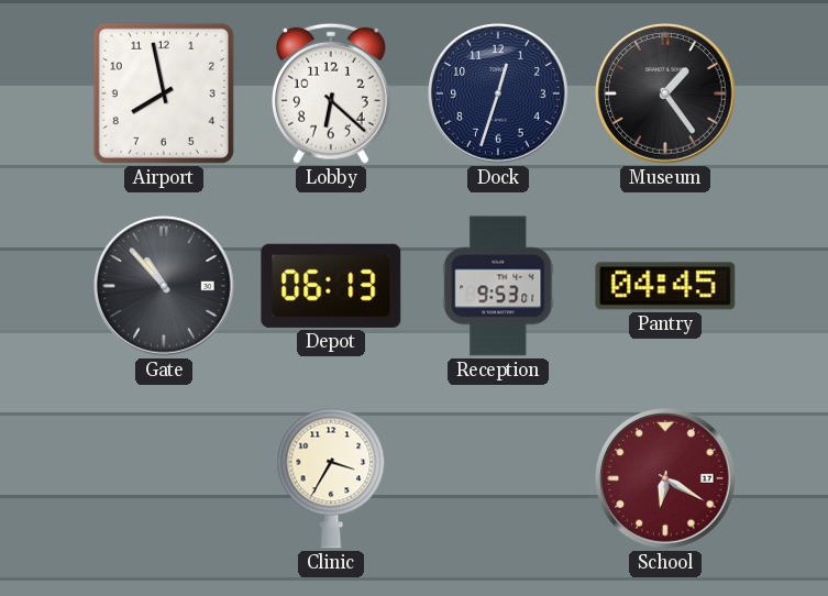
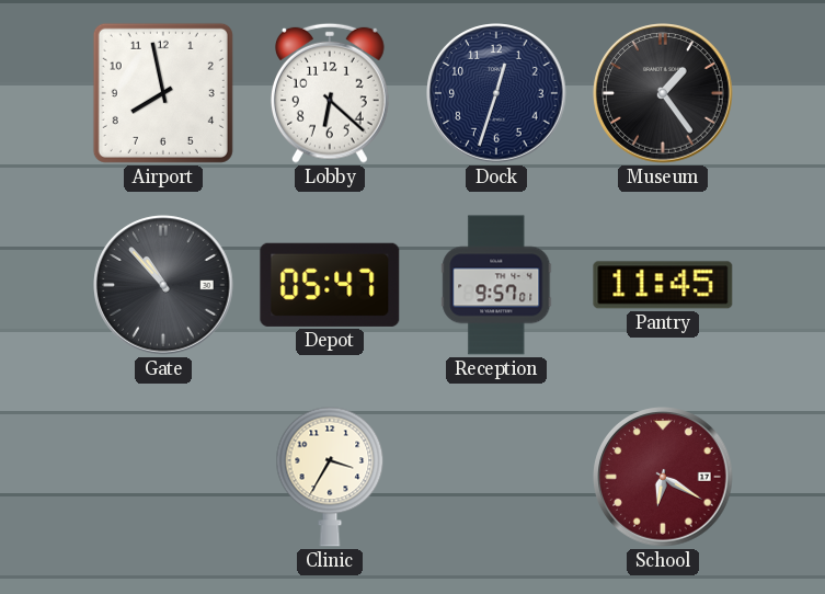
Depot: 06:13 -> 05:47
Reception: 9:53 -> 9:57
Pantry: 04:45 -> 11:45
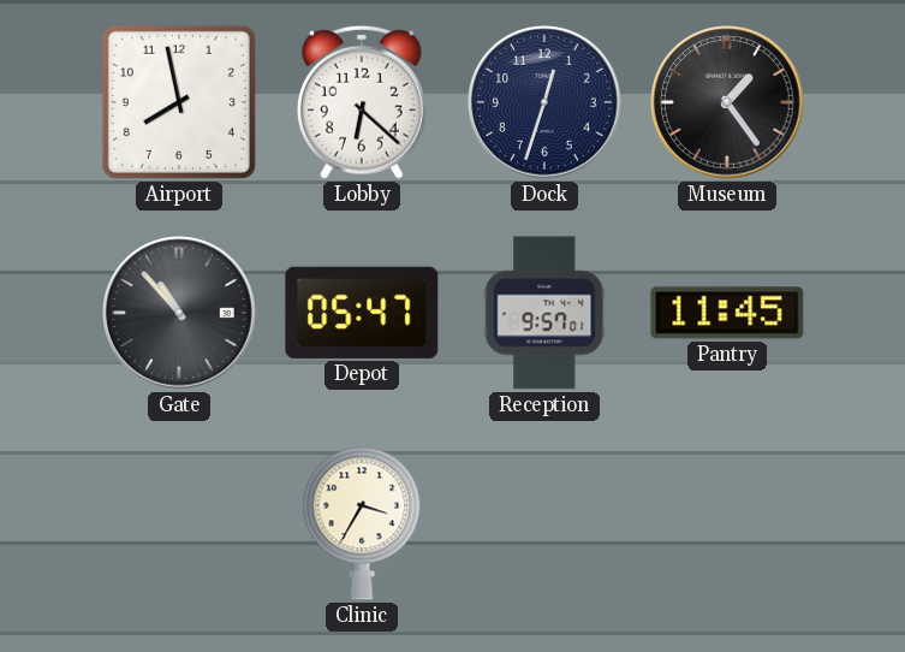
School: 6:20 -> none
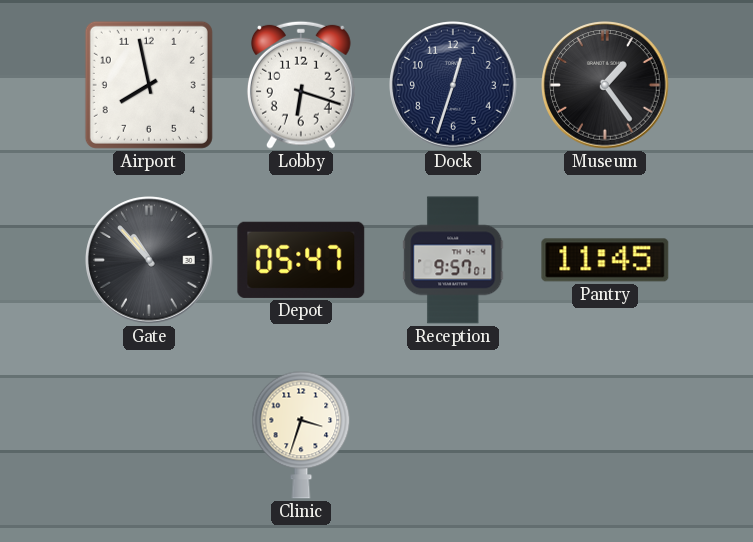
Lobby: 6:22 -> 6:18
Clinic: 3:35 -> 3:33
